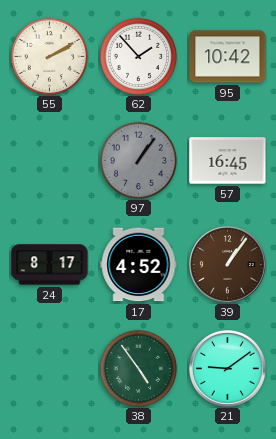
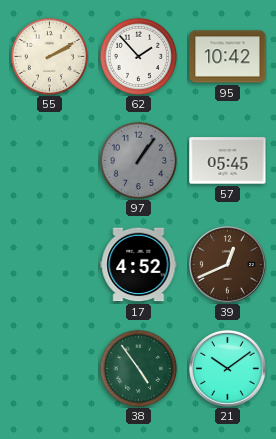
57: 16:45 -> 05:45
24: 8:17 -> none
39: 1:06 -> 12:41
21: 9:09 -> 10:09
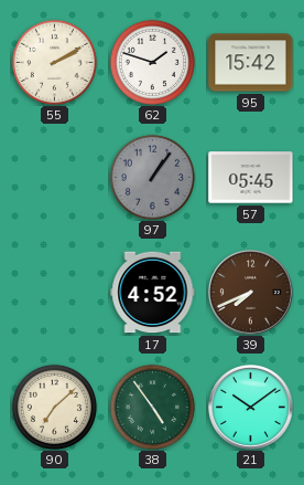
62: 1:53 -> 1:48
95: 10:42 -> 15:42
39: 12:41 -> 7:41
90: none -> 7:08
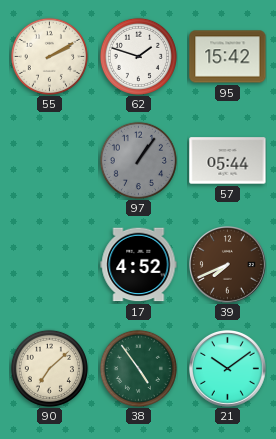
57: 05:45 -> 05:44
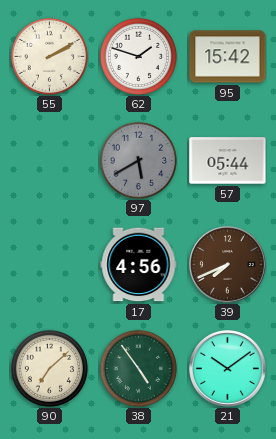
97: 1:06 -> 5:40
17: 4:52 -> 4:56
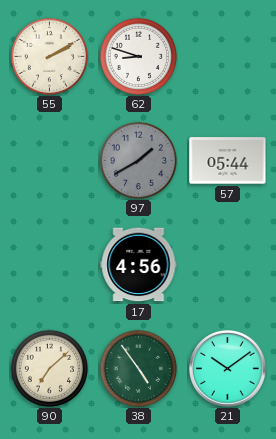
62: 1:48 -> 8:48
95: 15:42 -> none
97: 5:40 -> 1:40
39: 7:41 -> none
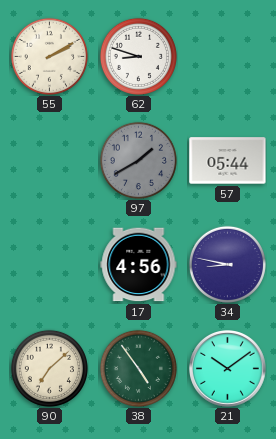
34: none -> 8:47
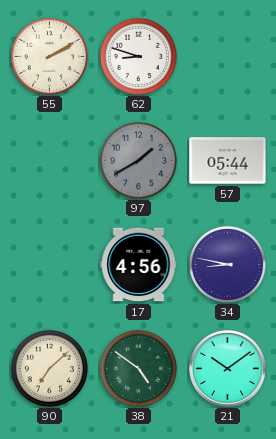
38: 4:54 -> 4:51
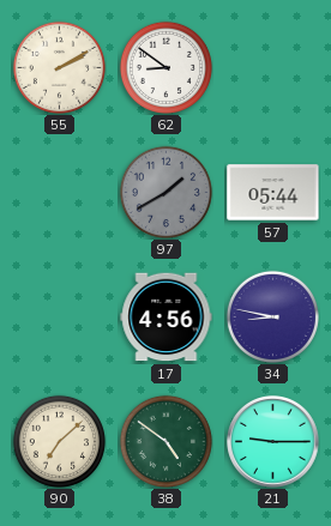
62: 8:48 -> 8:51
21: 10:09 -> 9:15
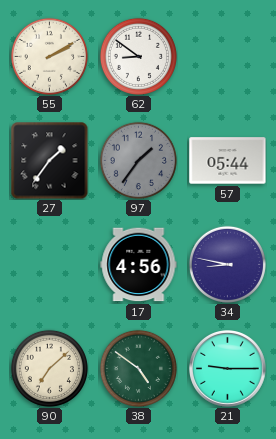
27: none -> 1:36
97: 1:40 -> 1:36
